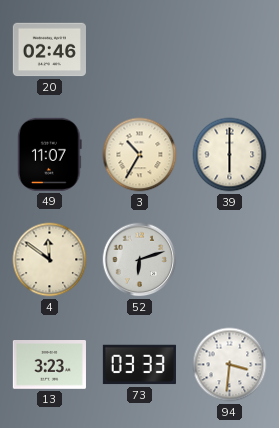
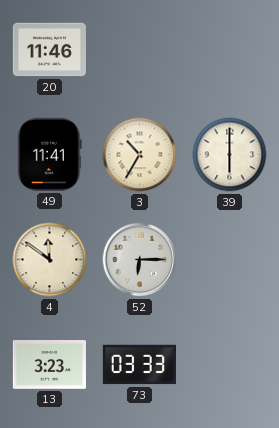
20: 02:46 -> 11:46
49: 11:07 -> 11:41
52: 6:12 -> 6:15
94: 3:31 -> none
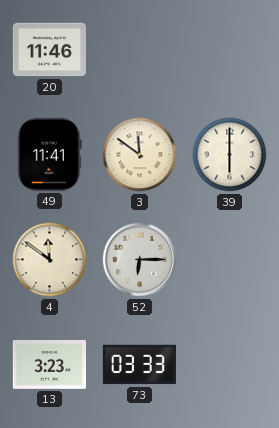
3: 10:35 -> 11:51
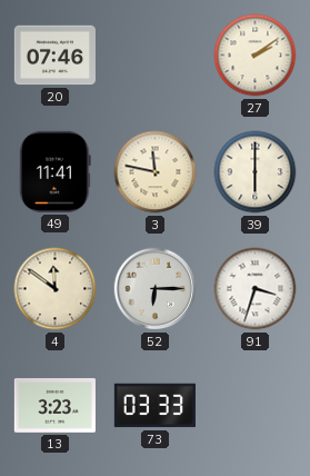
20: 11:46 -> 07:46
27: none -> 2:09
3: 11:51 -> 11:47
91: none -> 3:33
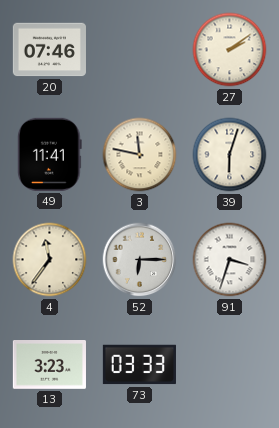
39: 6:00 -> 6:03
4: 11:51 -> 11:36
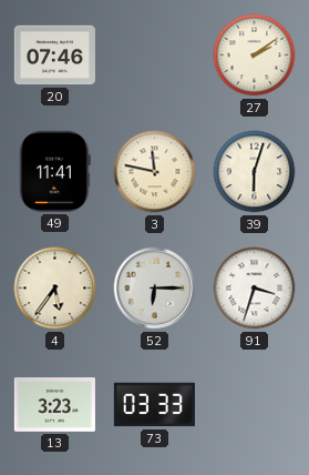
4: 11:36 -> 5:36
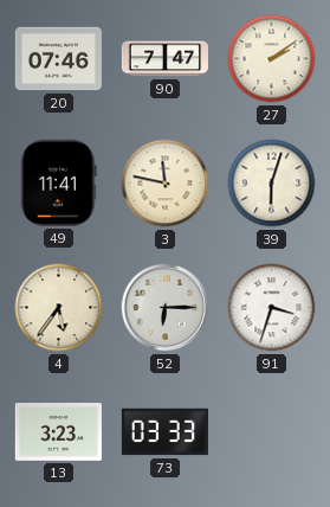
90: none -> 7:47
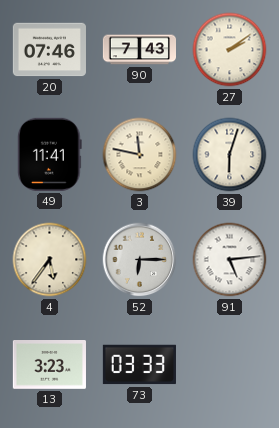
90: 7:47 -> 7:43
91: 3:33 -> 5:14
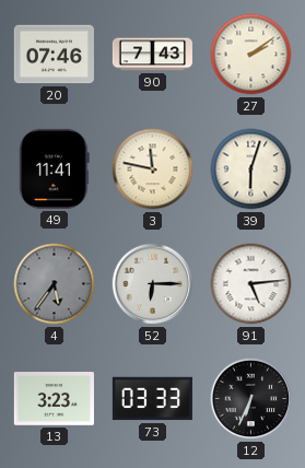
4 dial: cream -> grey
12: none -> 6:34
